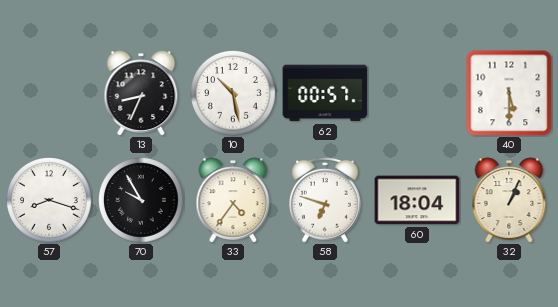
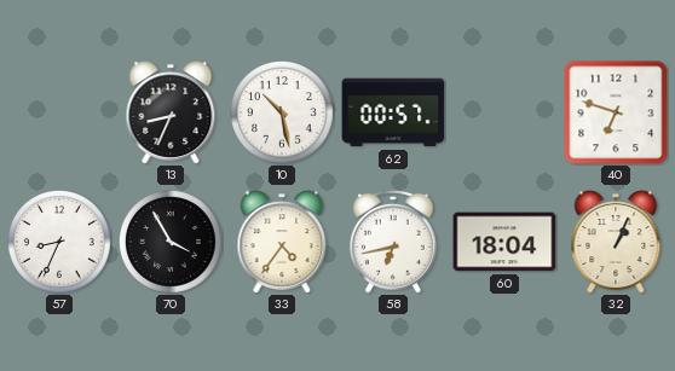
40: 5:30 -> 6:48
57: 8:18 -> 8:34
70: 9:55 -> 3:55
58: 6:48 -> 6:43
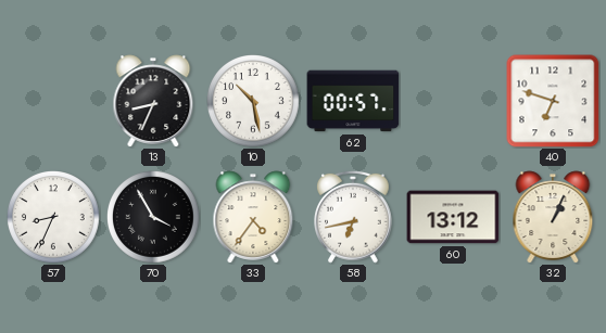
60: 18:04 -> 13:12
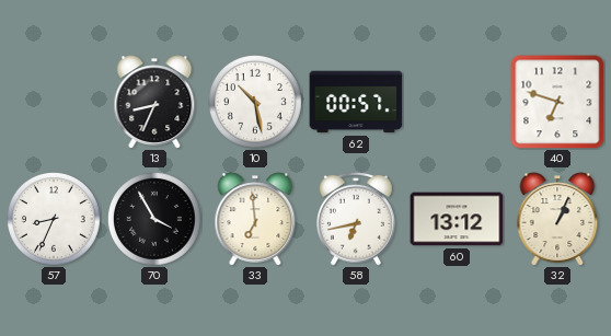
33: 4:36 -> 6:59
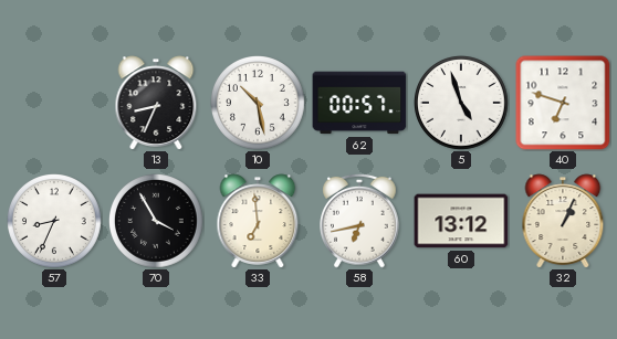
5: none -> 4:57
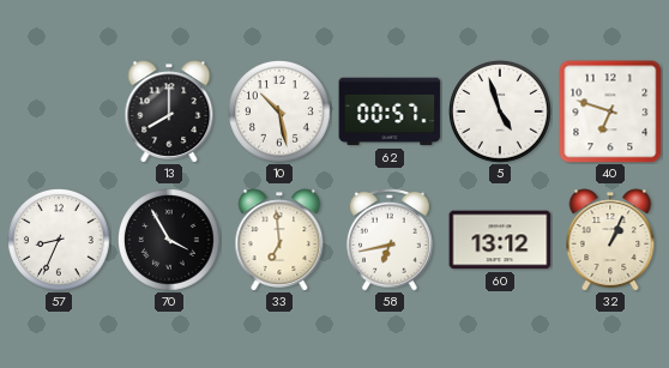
13: 8:34 -> 8:00
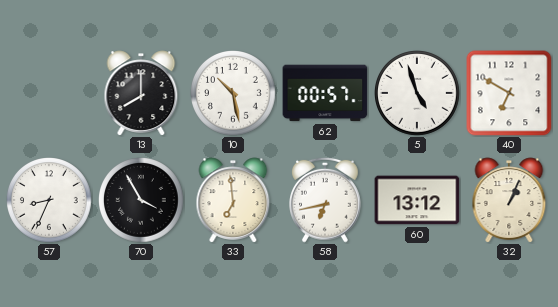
40: 6:48 -> 6:50
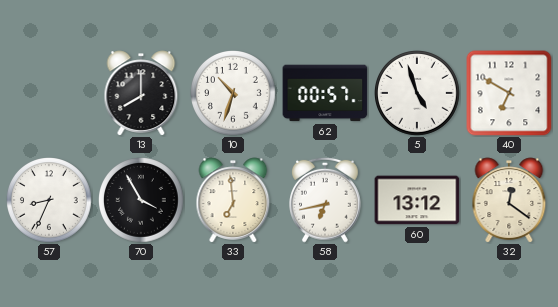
10: 10:28 -> 10:33
32: 1:04 -> 12:21
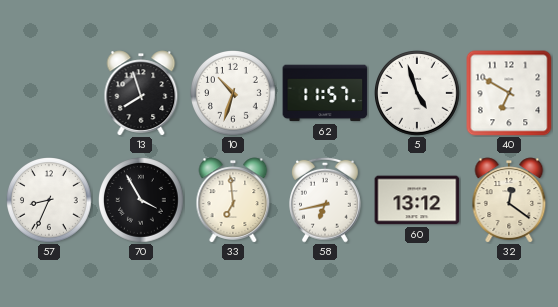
13: 8:00 -> 7:57
62: 00:57 -> 11:57
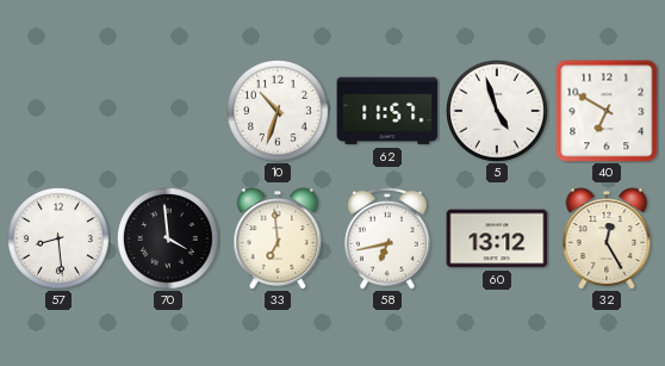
13: 7:57 -> none
57: 8:34 -> 8:29
70: 3:55 -> 3:59
32: 12:21 -> 12:25
